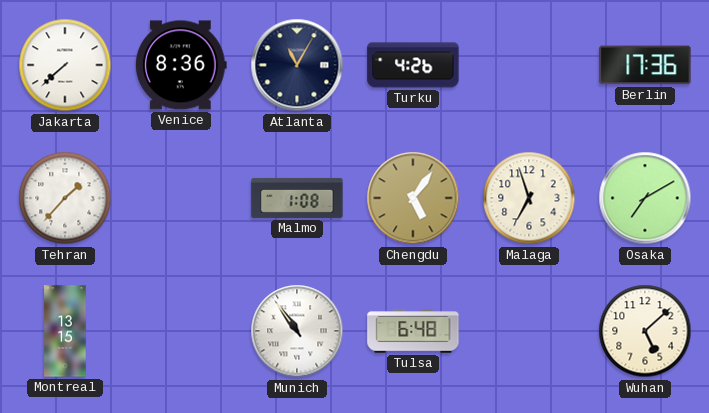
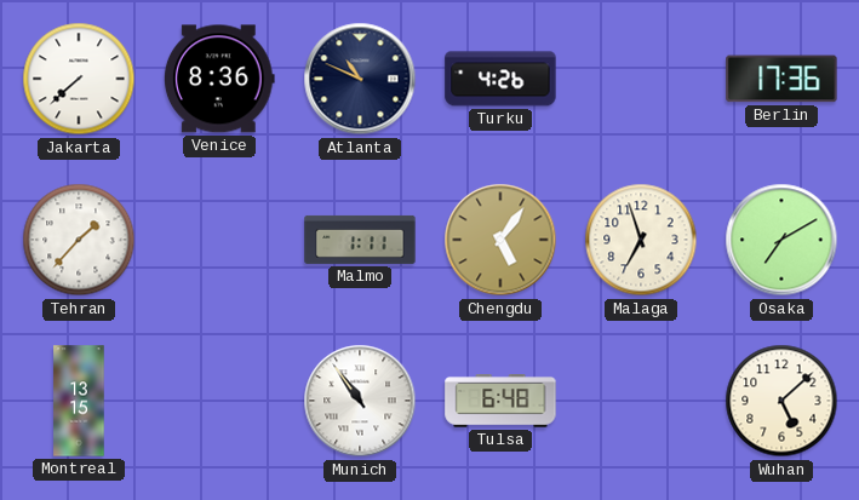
Atlanta: 11:05 -> 10:49
Malmo: 1:08 -> 1:11
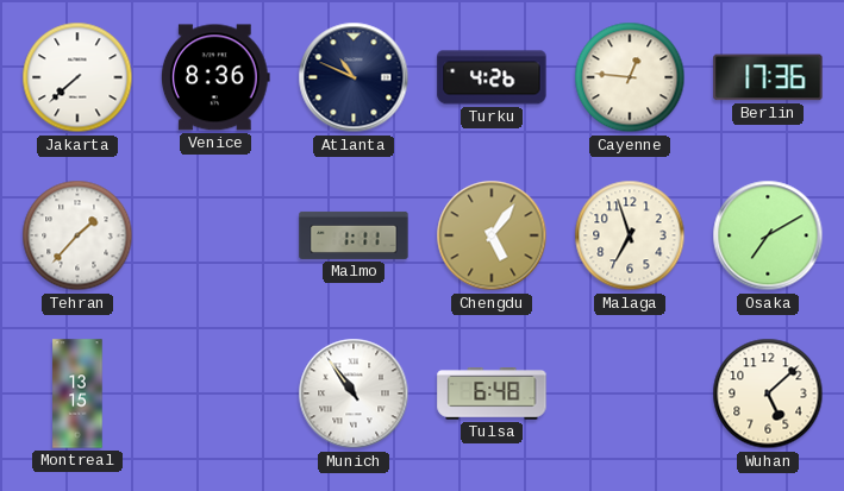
Cayenne: none -> 12:46
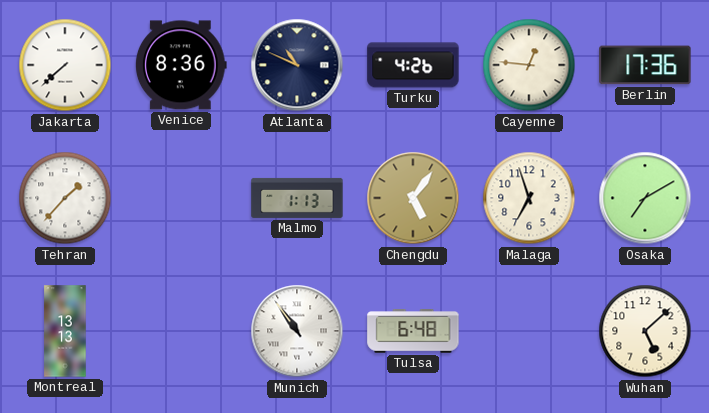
Malmo: 1:11 -> 1:13
Montreal: 13:15 -> 13:13
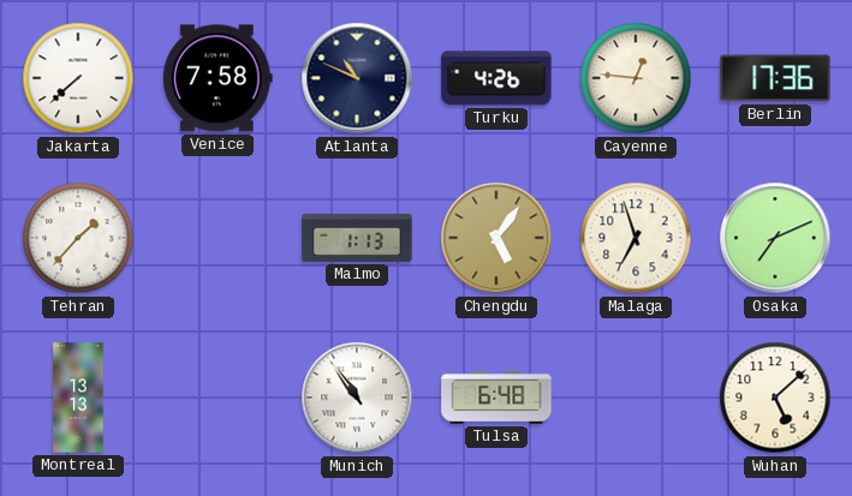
Venice: 8:36 -> 7:58
Osaka: 7:10 -> 7:11
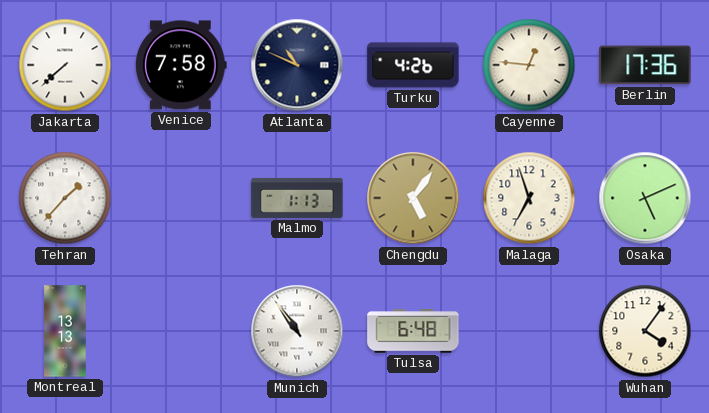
Osaka: 7:11 -> 5:11
Wuhan: 5:08 -> 4:06
